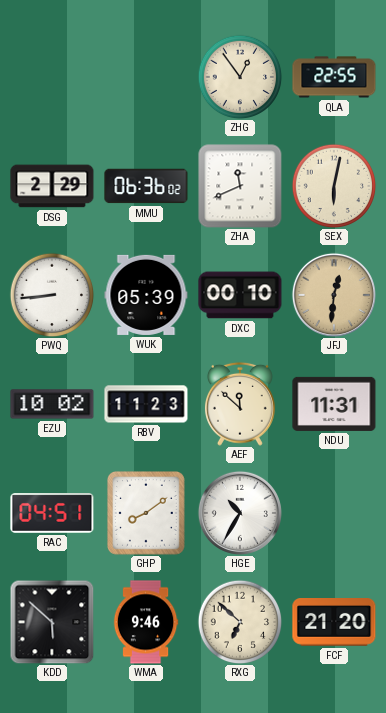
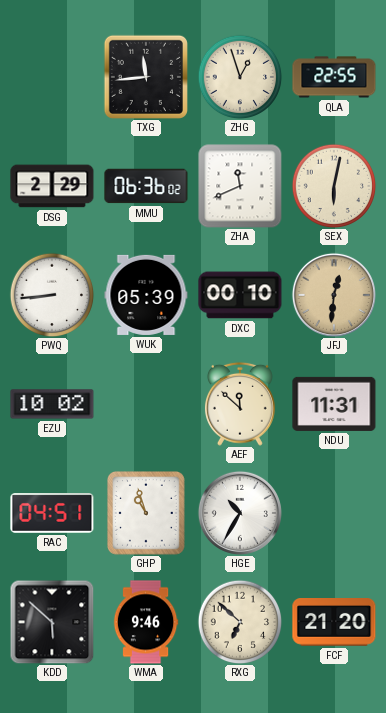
TXG: none -> 11:44
ZHG: 12:54 -> 12:57
RBV: 11:23 -> none
GHP: 8:09 -> 10:57
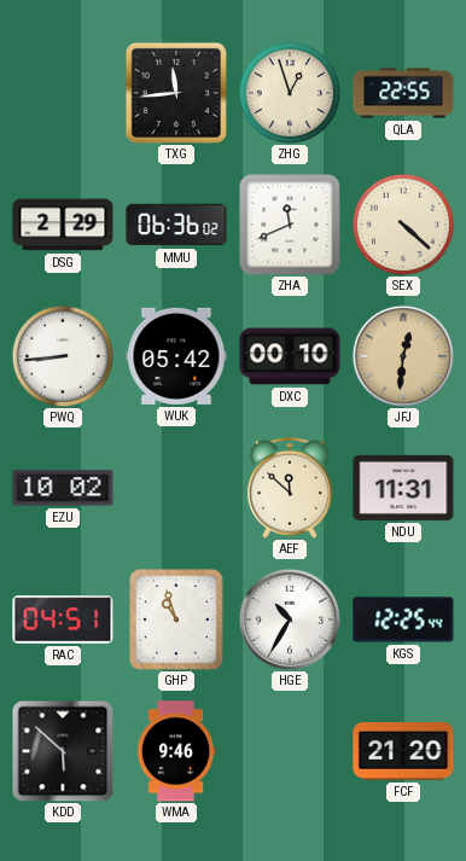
SEX: 6:02 -> 4:22
WUK: 05:39 -> 05:42
KGS: none -> 12:25
RXG: 6:52 -> none
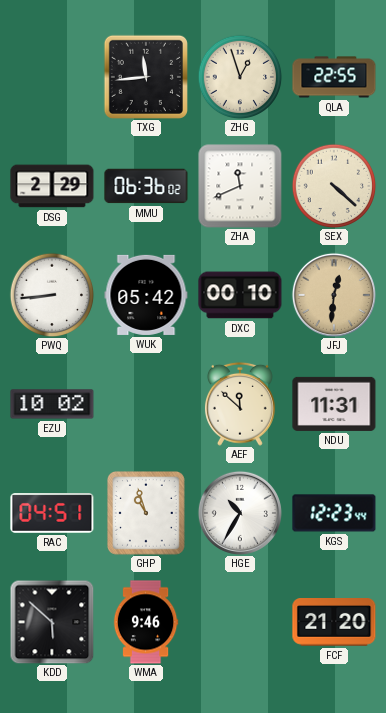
KGS: 12:25 -> 12:23
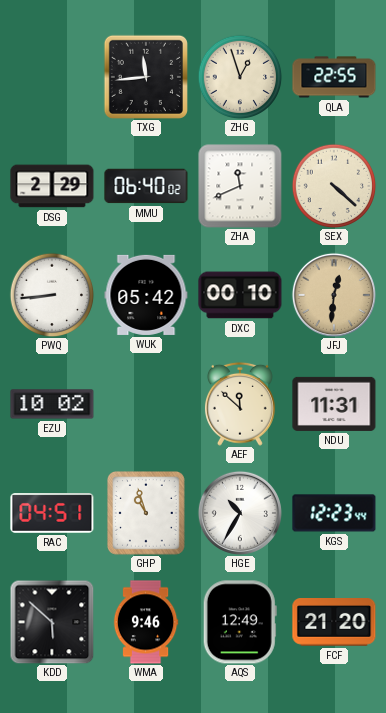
MMU: 06:36 -> 06:40
AQS: none -> 12:49
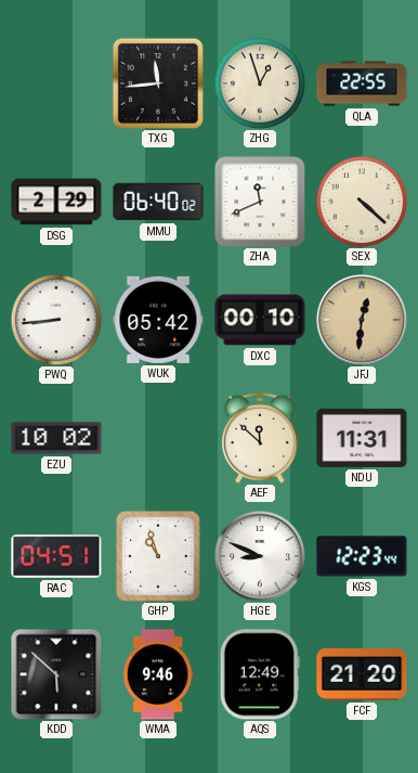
HGE: 10:35 -> 8:49
